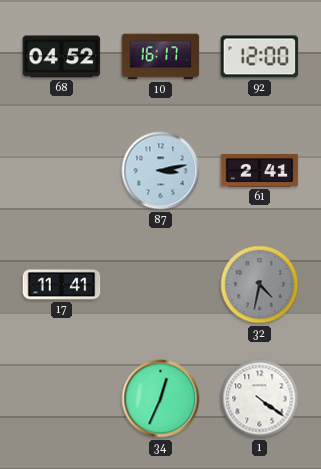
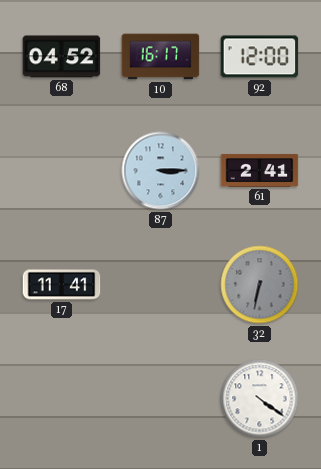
87: 3:13 -> 3:15
32: 4:32 -> 6:32
34: 12:34 -> none
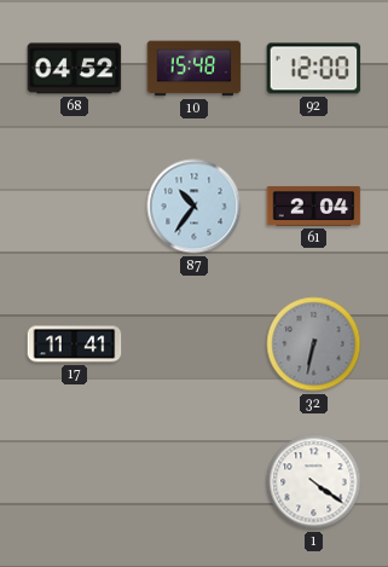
10: 16:17 -> 15:48
87: 3:15 -> 10:36
61: 2:41 -> 2:04
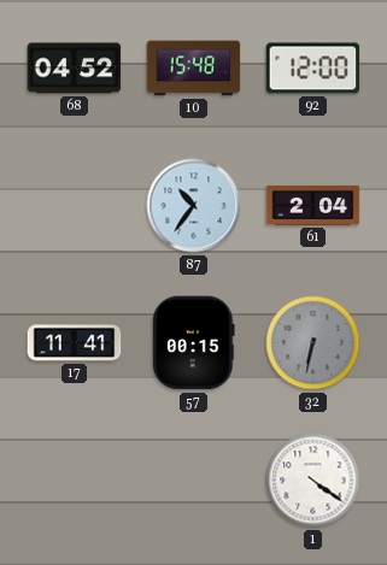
57: none -> 00:15
